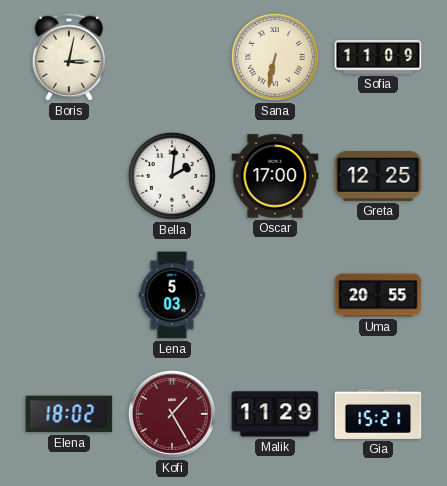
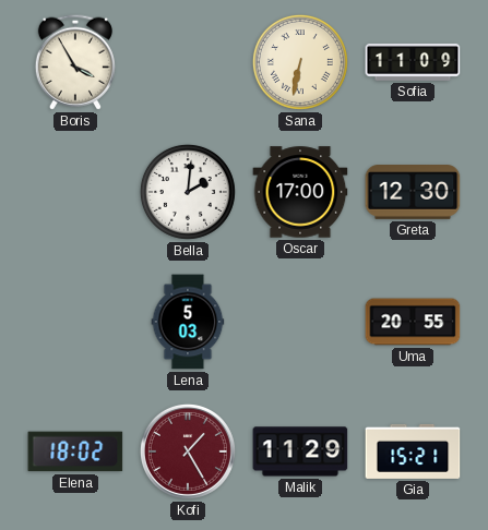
Boris: 3:02 -> 3:55
Greta: 12:25 -> 12:30
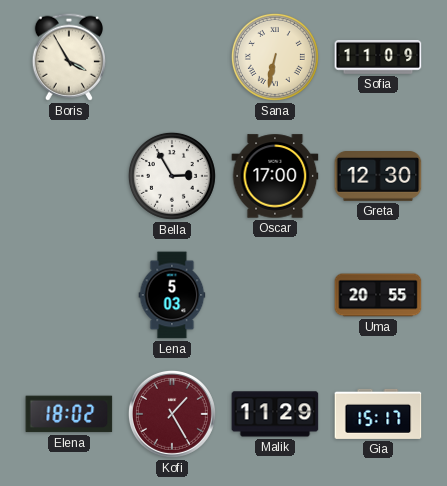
Bella: 2:01 -> 2:55
Gia: 15:21 -> 15:17
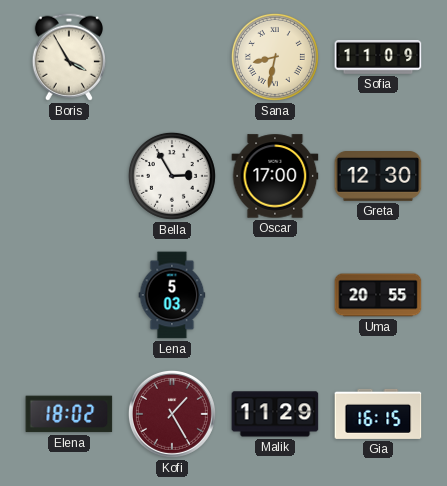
Sana: 6:32 -> 8:32
Gia: 15:17 -> 16:15
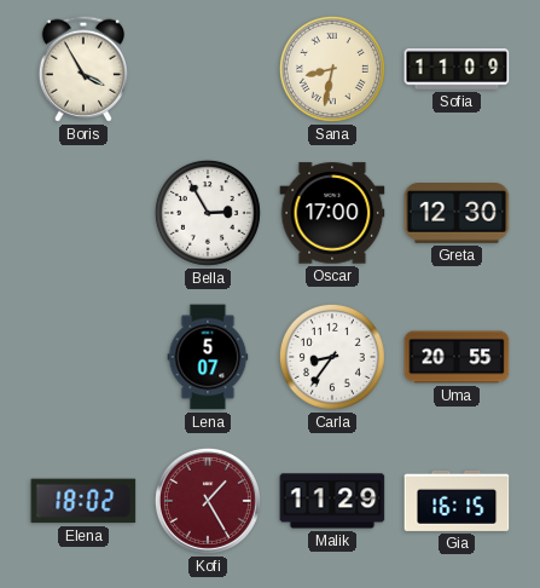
Lena: 5:03 -> 5:07
Carla: none -> 8:36
